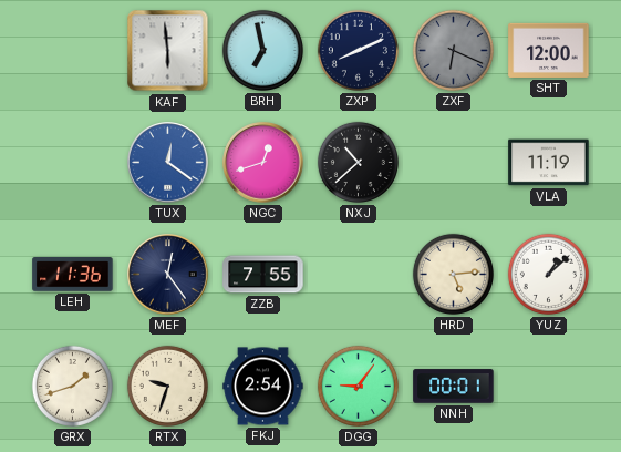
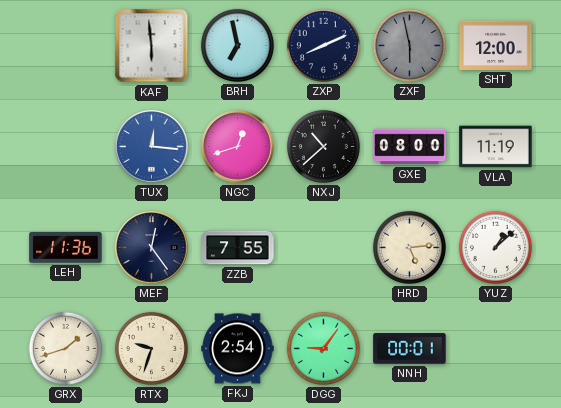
ZXF: 6:19 -> 5:58
TUX: 12:21 -> 12:16
GXE: none -> 08:00
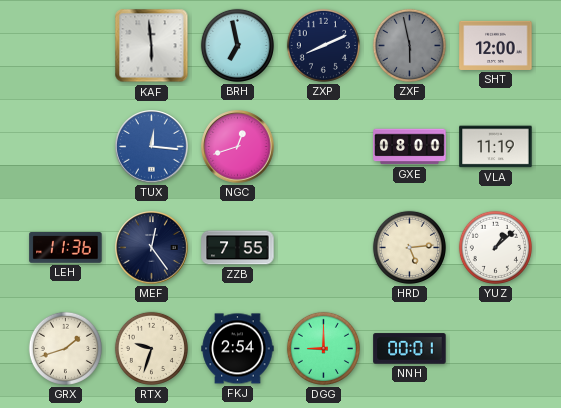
NXJ: 10:38 -> none
DGG: 9:06 -> 9:00
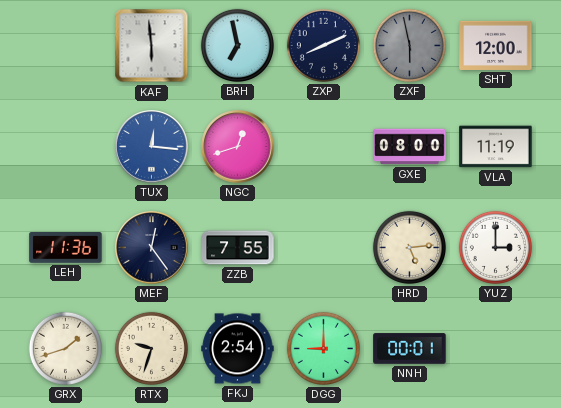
YUZ: 1:08 -> 3:00
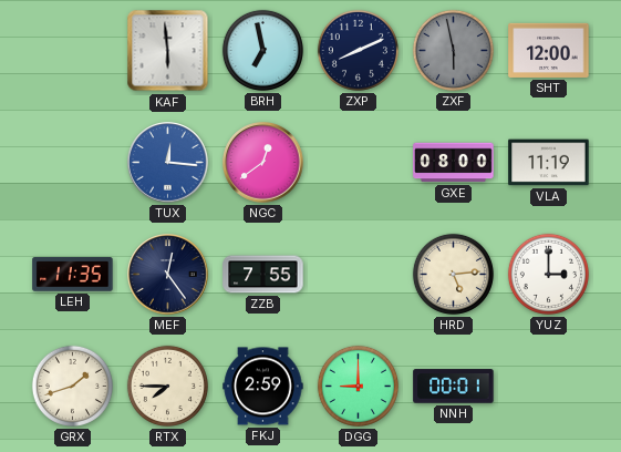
NGC: 12:42 -> 12:39
LEH: 11:36 -> 11:35
RTX: 9:33 -> 7:45
FKJ: 2:54 -> 2:59
